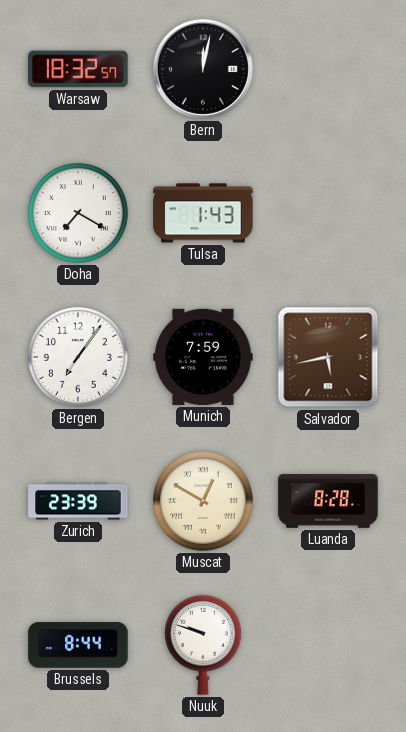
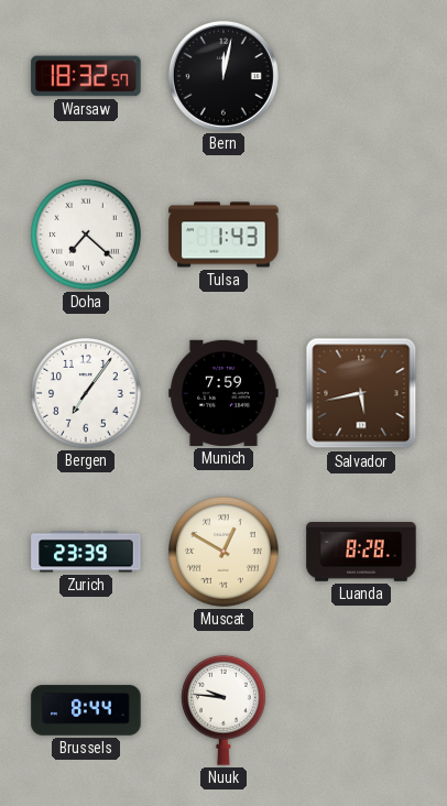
Doha: 7:20 -> 7:22
Nuuk: 9:48 -> 9:46
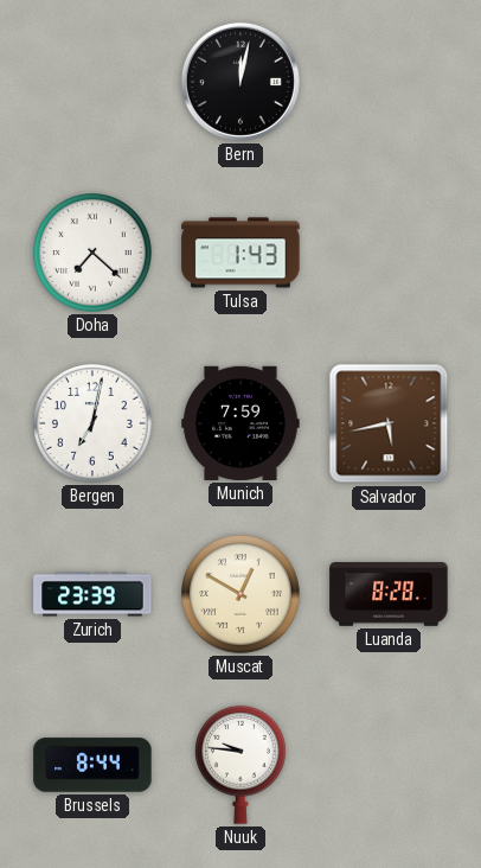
Warsaw: 18:32 -> none
Bergen: 7:06 -> 7:02
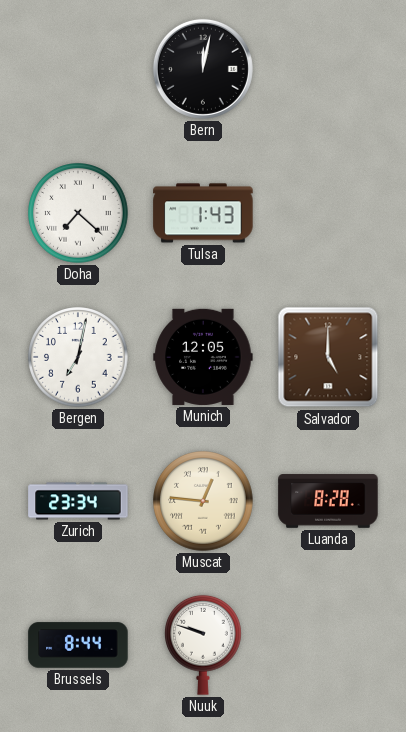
Munich: 7:59 -> 12:05
Salvador: 5:43 -> 5:00
Zurich: 23:39 -> 23:34
Muscat: 12:50 -> 12:46
Nuuk: 9:46 -> 9:48
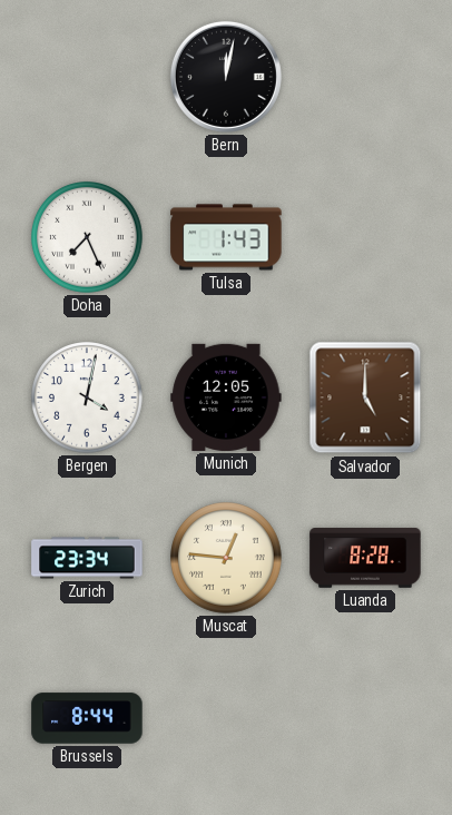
Doha: 7:22 -> 7:26
Bergen: 7:02 -> 4:02
Nuuk: 9:48 -> none
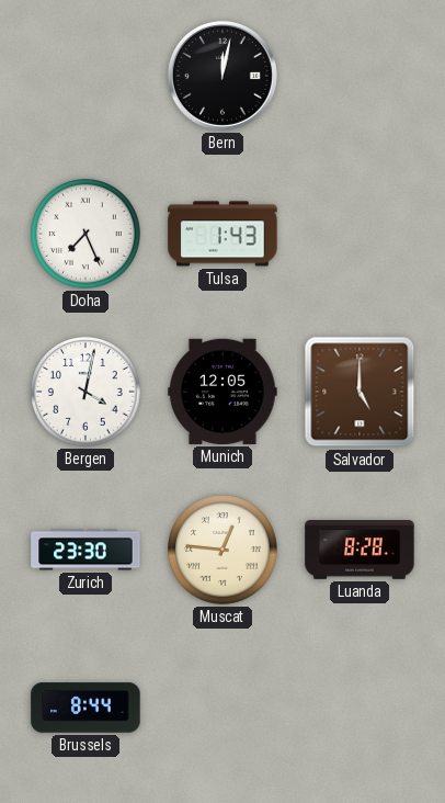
Zurich: 23:34 -> 23:30
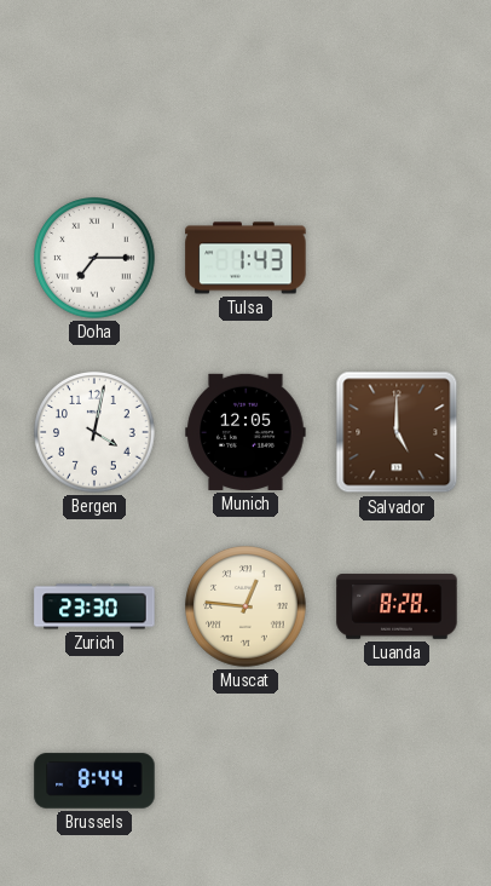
Bern: 12:02 -> none
Doha: 7:26 -> 7:15
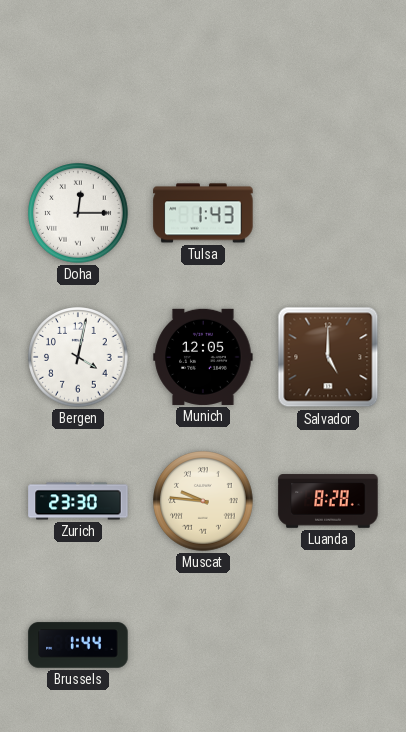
Doha: 7:15 -> 12:15
Muscat: 12:46 -> 9:46
Brussels: 8:44 -> 1:44
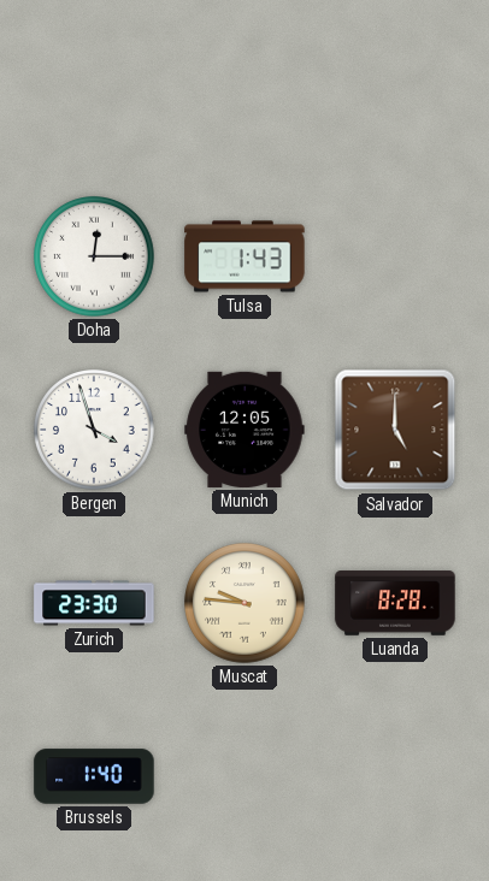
Bergen: 4:02 -> 3:57
Brussels: 1:44 -> 1:40
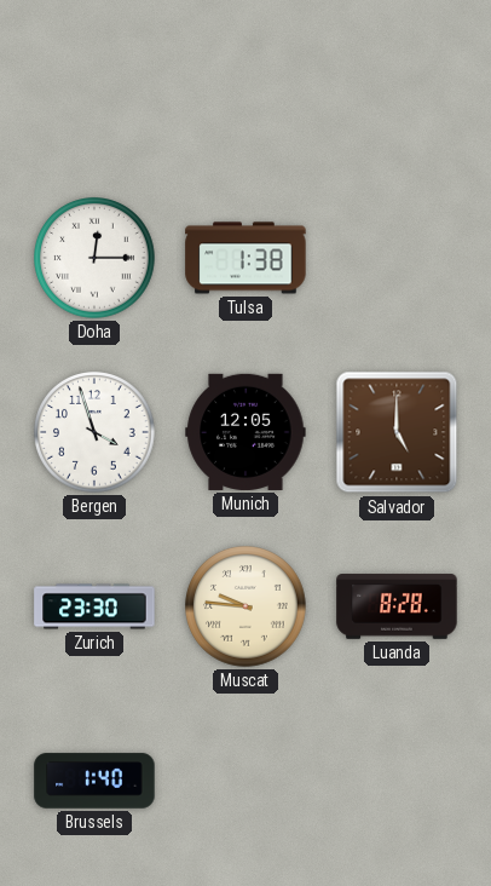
Tulsa: 1:43 -> 1:38
